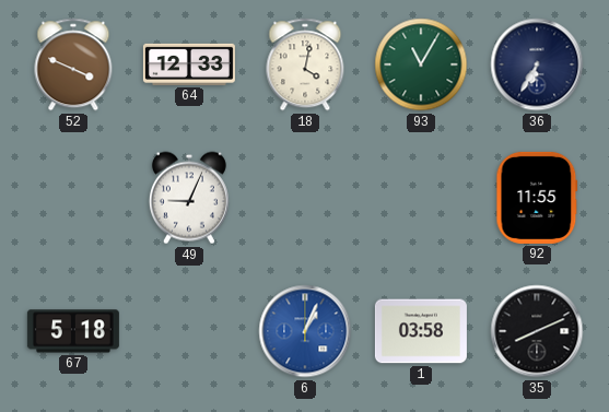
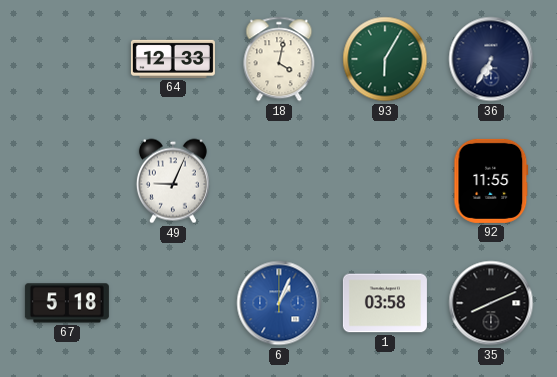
52: 3:49 -> none
93: 11:05 -> 6:05
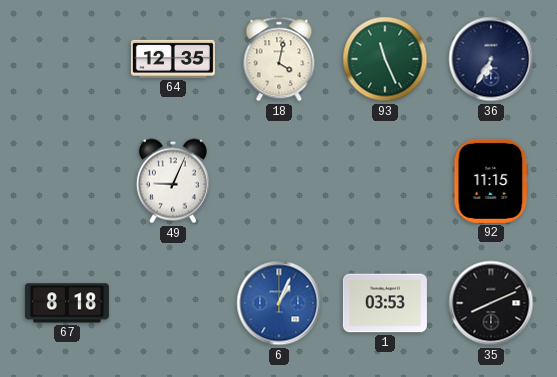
64: 12:33 -> 12:35
93: 6:05 -> 11:26
92: 11:55 -> 11:15
67: 5:18 -> 8:18
1: 03:58 -> 03:53
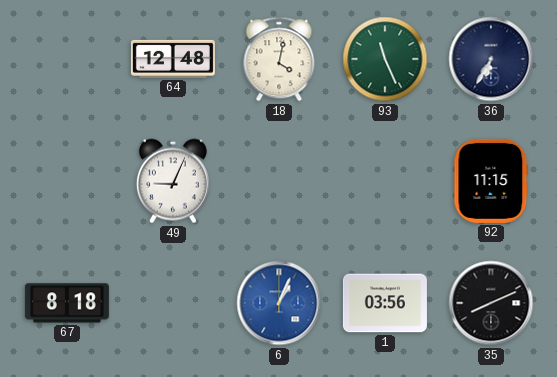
64: 12:35 -> 12:48
1: 03:53 -> 03:56
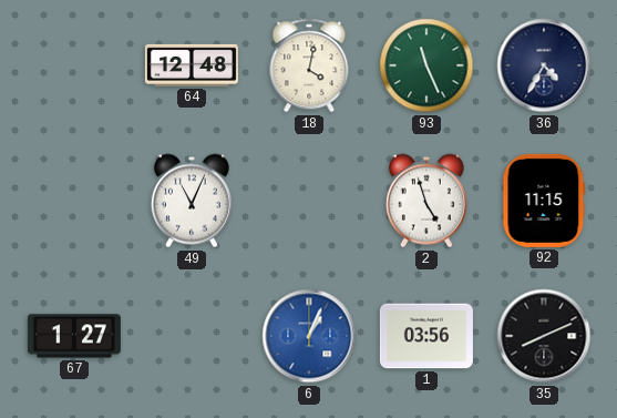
36: 6:35 -> 4:35
49: 9:04 -> 11:04
2: none -> 4:57
67: 8:18 -> 1:27
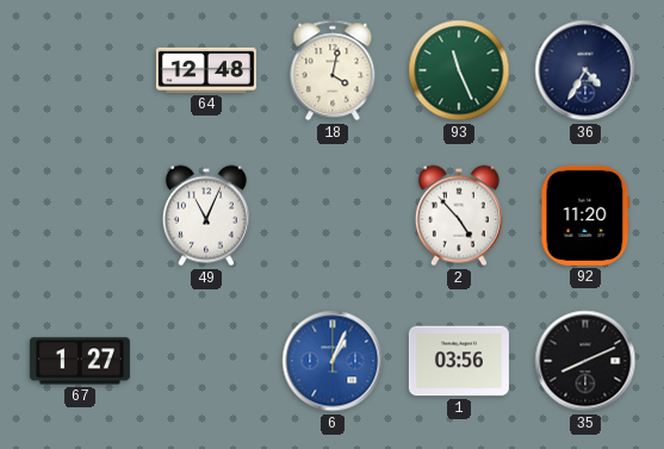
2: 4:57 -> 4:53
92: 11:15 -> 11:20
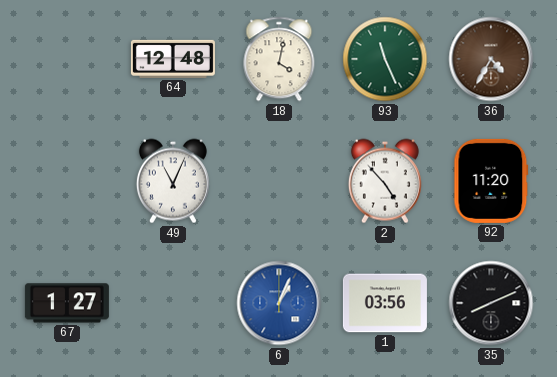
36 dial: navy -> brown
